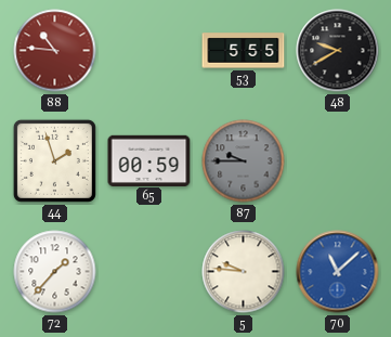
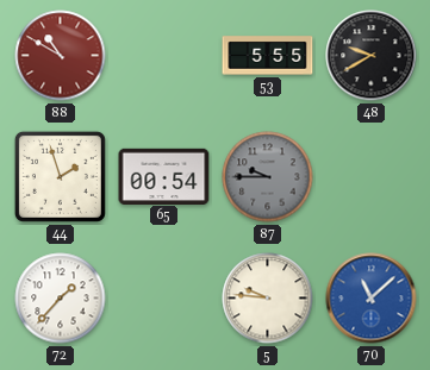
88: 10:46 -> 10:50
65: 00:59 -> 00:54
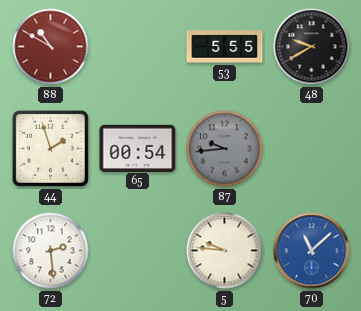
87: 9:45 -> 9:44
72: 1:37 -> 2:29
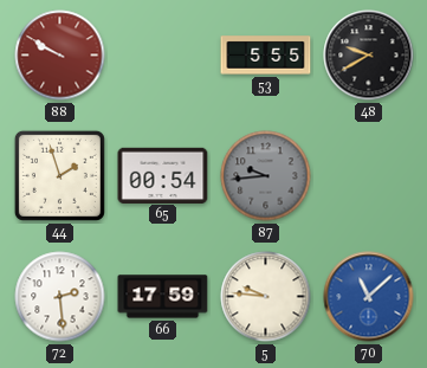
88: 10:50 -> 9:50
66: none -> 17:59
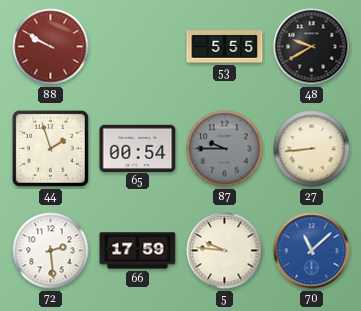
87: 9:44 -> 9:45
27: none -> 8:44
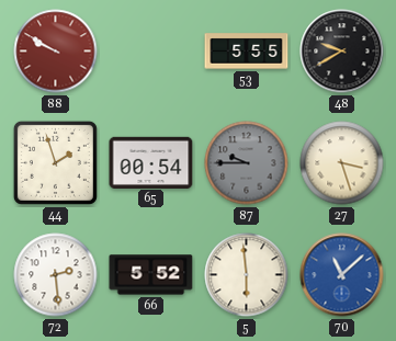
27: 8:44 -> 3:27
66: 17:59 -> 5:52
5: 9:46 -> 5:59
